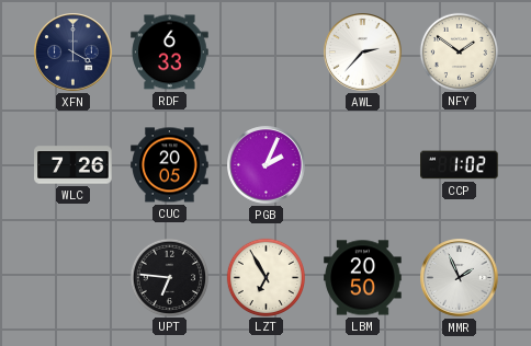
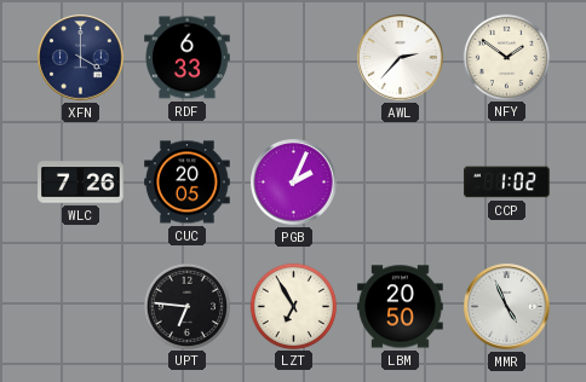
MMR: 1:56 -> 4:56
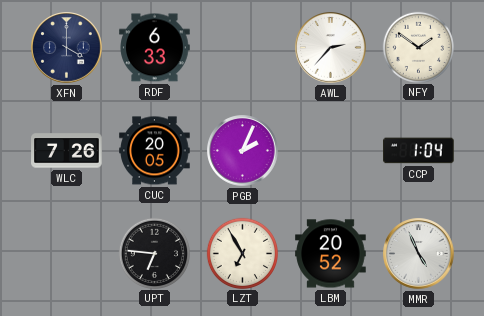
CCP: 1:02 -> 1:04
LBM: 20:50 -> 20:52
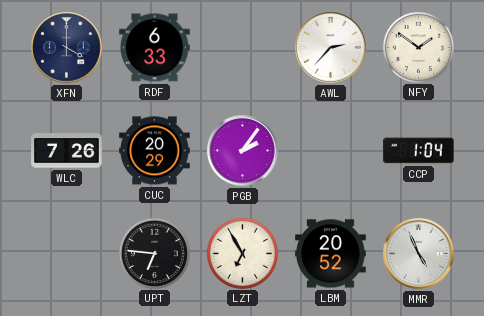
CUC: 20:05 -> 20:29
PGB: 2:04 -> 2:06
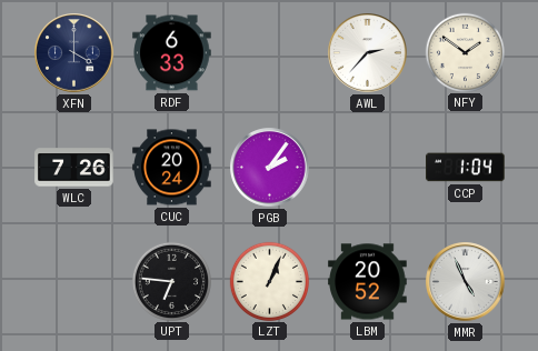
CUC: 20:29 -> 20:24
LZT: 6:55 -> 1:04
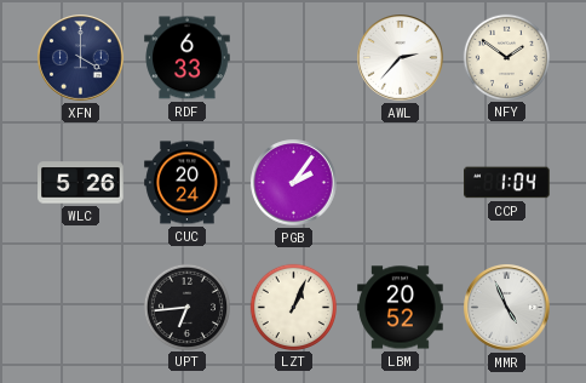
WLC: 7:26 -> 5:26
UPT: 6:46 -> 6:44
